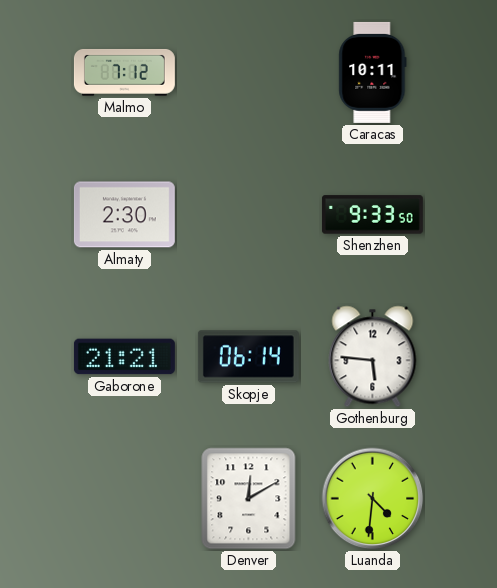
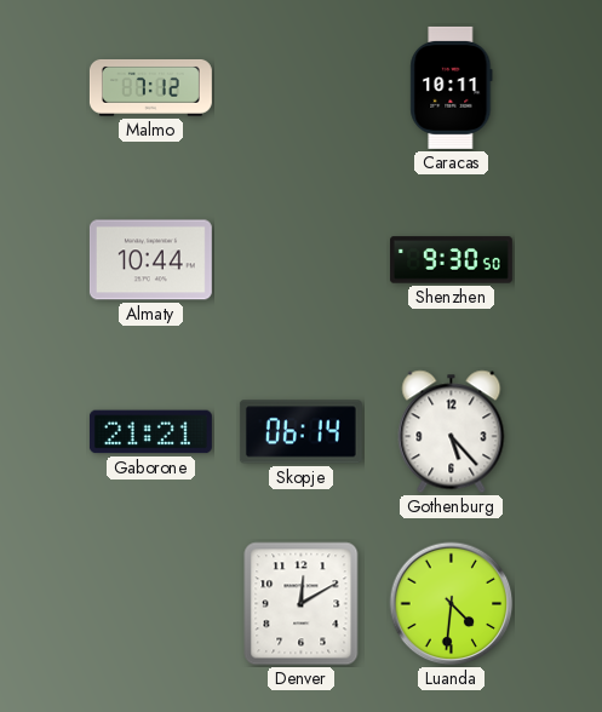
Almaty: 2:30 -> 10:44
Shenzhen: 9:33 -> 9:30
Gothenburg: 5:46 -> 5:23
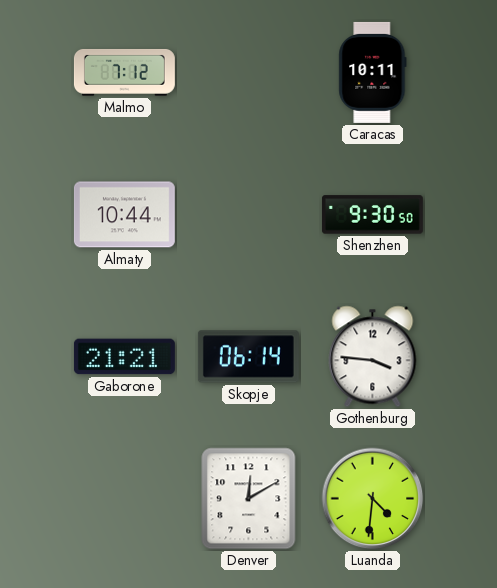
Gothenburg: 5:23 -> 3:46
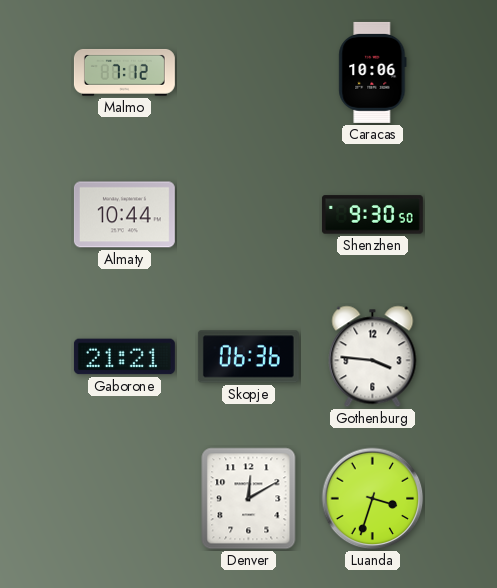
Caracas: 10:11 -> 10:06
Skopje: 06:14 -> 06:36
Luanda: 4:31 -> 3:33
